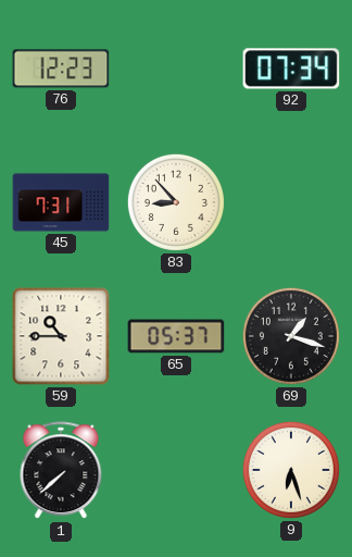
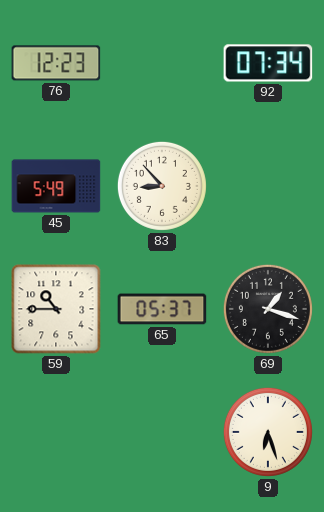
45: 7:31 -> 5:49
1: 7:38 -> none
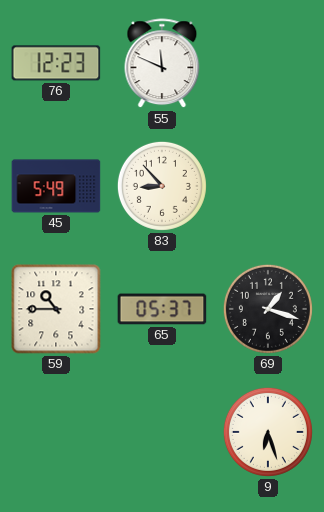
55: none -> 11:49
92: 07:34 -> none
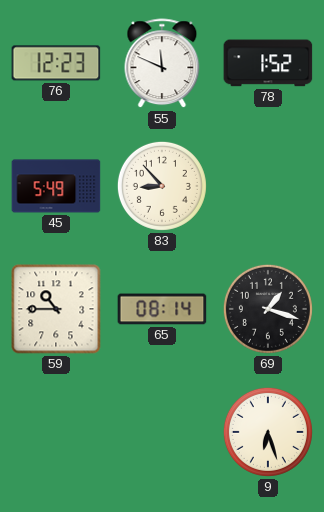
78: none -> 1:52
65: 05:37 -> 08:14
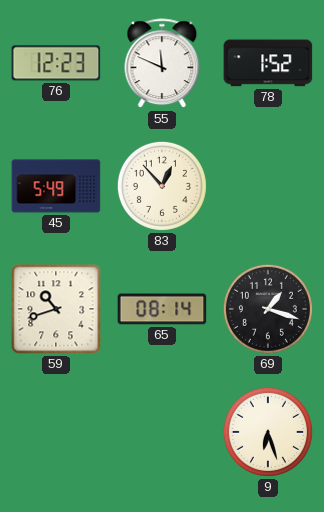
83: 8:53 -> 12:53
59: 10:45 -> 10:42
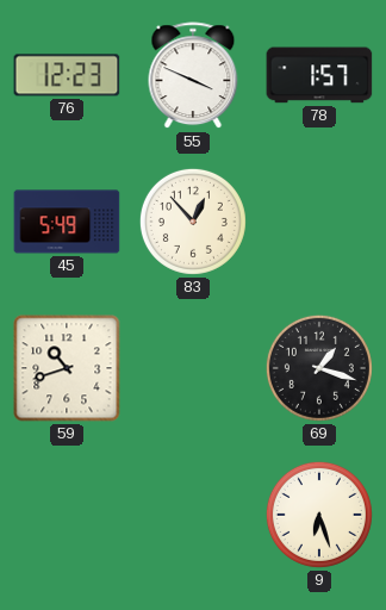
55: 11:49 -> 3:49
78: 1:52 -> 1:57
65: 08:14 -> none
